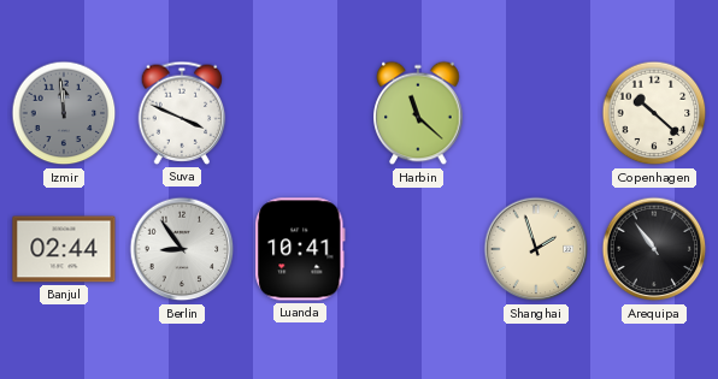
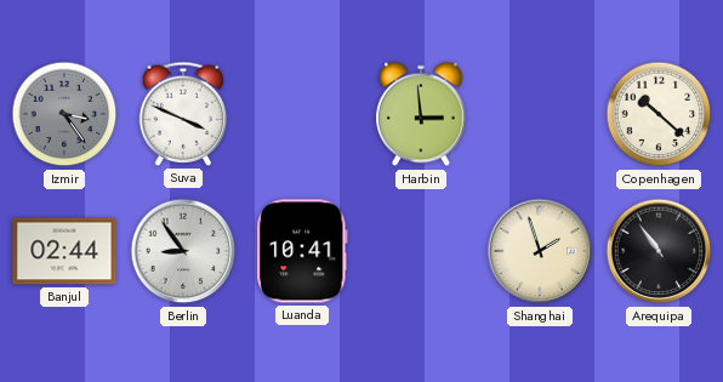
Izmir: 11:59 -> 3:24
Harbin: 11:22 -> 2:59
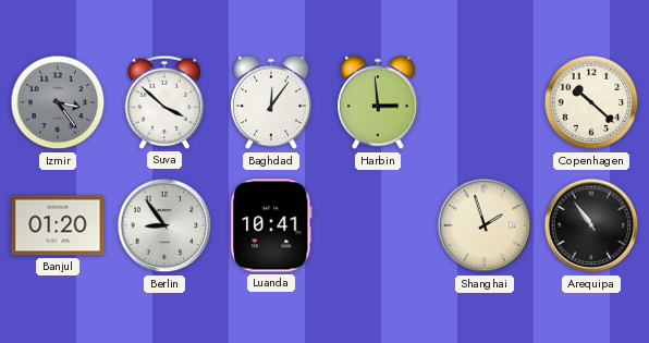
Suva: 3:49 -> 3:52
Baghdad: none -> 12:06
Banjul: 02:44 -> 01:20
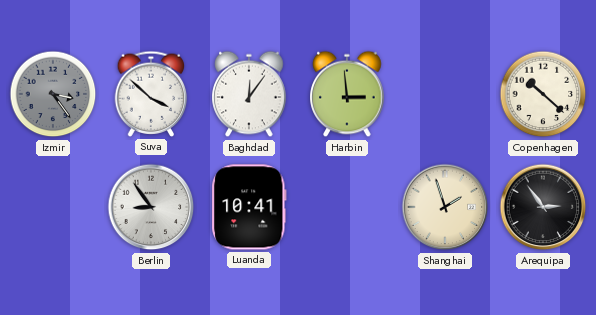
Banjul: 01:20 -> none
Arequipa: 10:54 -> 2:54
